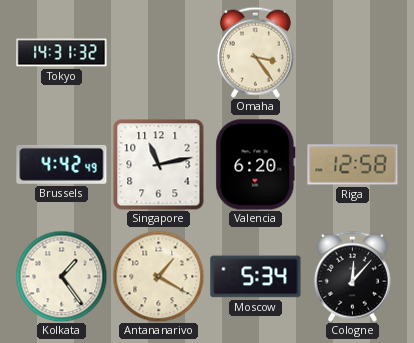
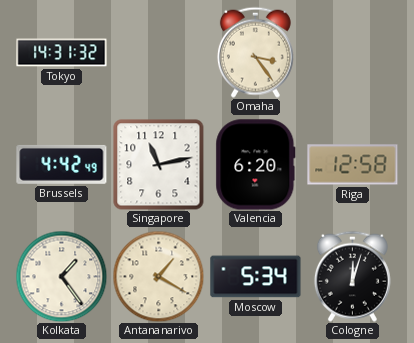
Cologne: 12:07 -> 12:03
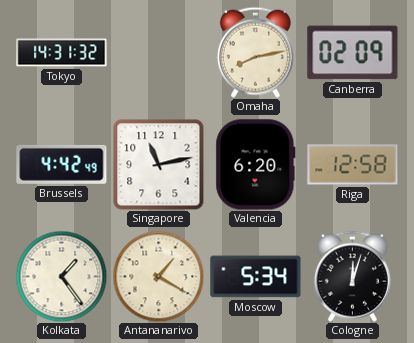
Omaha: 3:24 -> 8:13
Canberra: none -> 02:09
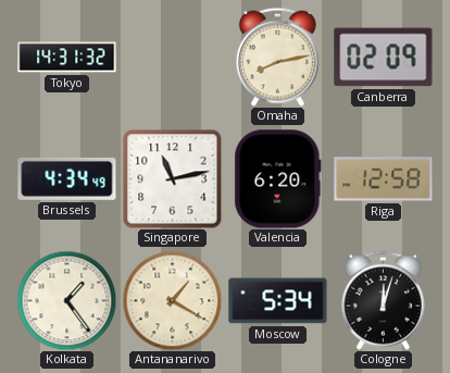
Brussels: 4:42 -> 4:34
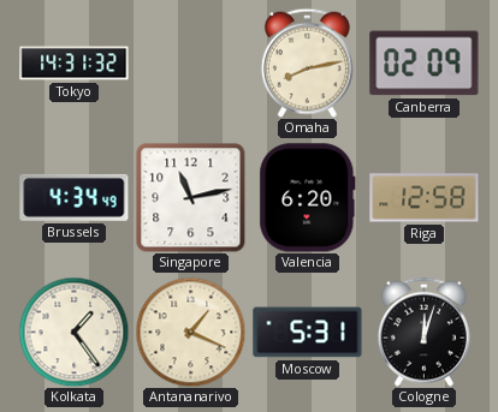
Antananarivo: 1:20 -> 1:19
Moscow: 5:34 -> 5:31
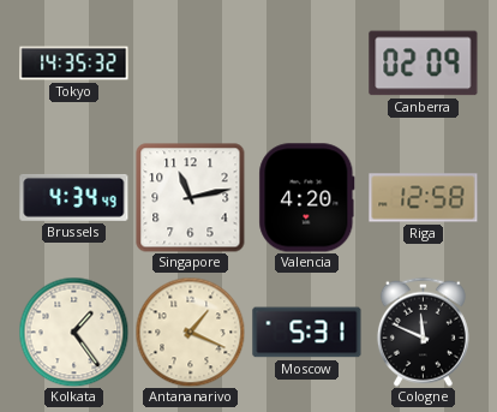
Tokyo: 14:31 -> 14:35
Omaha: 8:13 -> none
Valencia: 6:20 -> 4:20
Cologne: 12:03 -> 11:49
